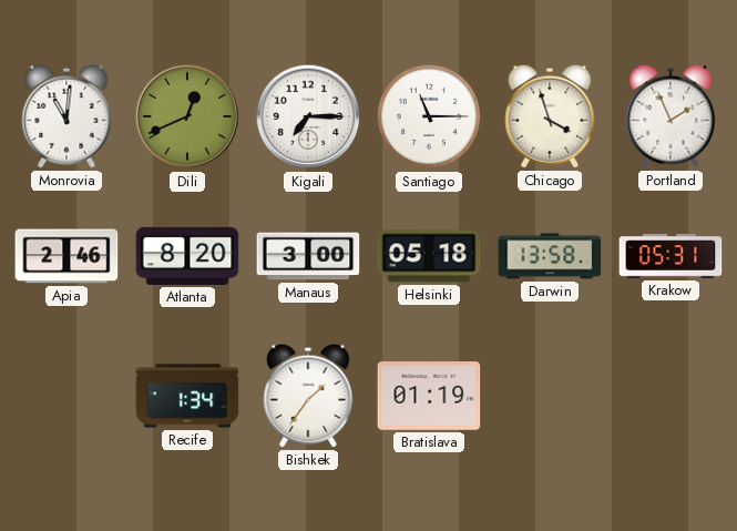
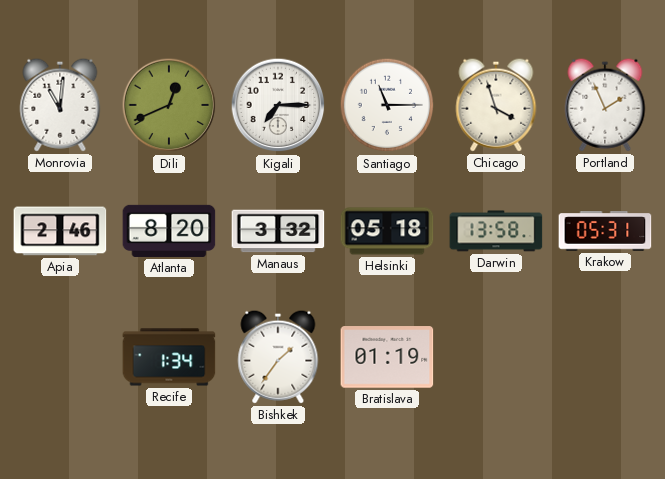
Manaus: 3:00 -> 3:32
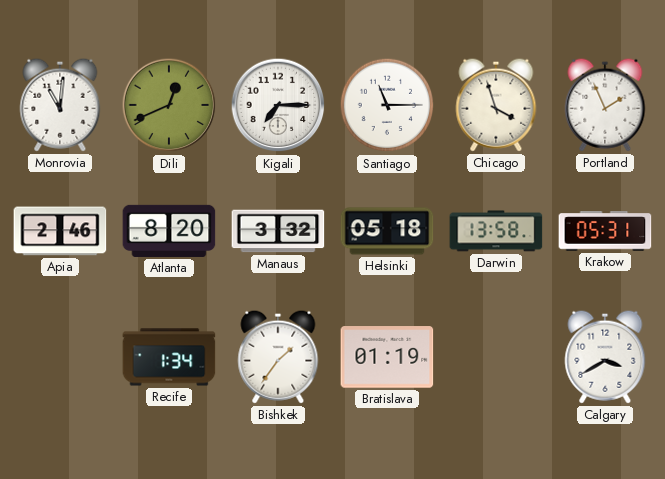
Calgary: none -> 3:40
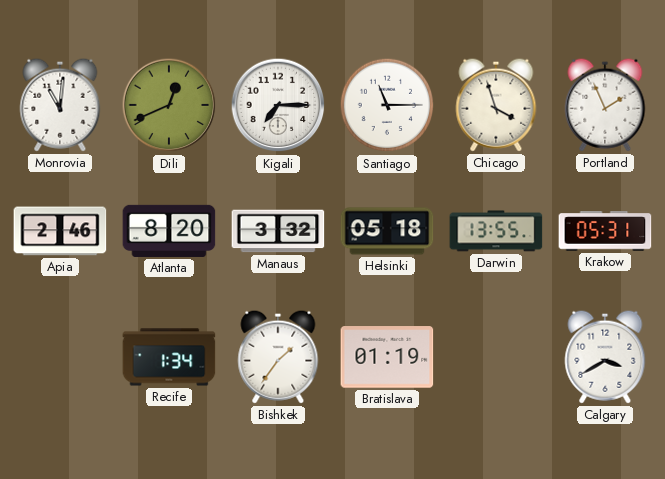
Darwin: 13:58 -> 13:55
